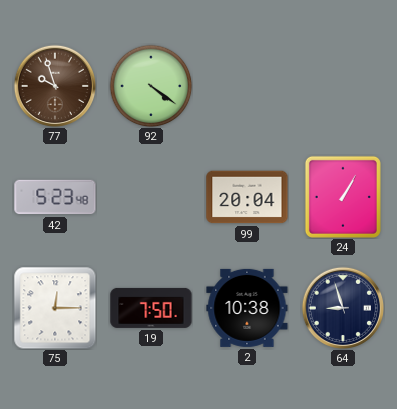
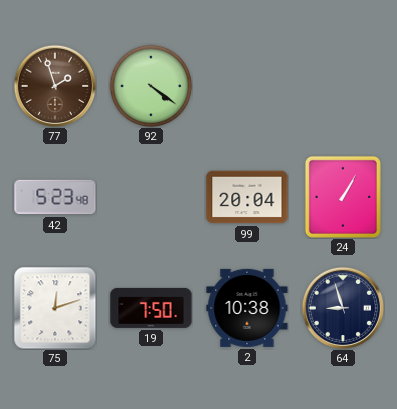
77: 9:57 -> 1:57
75: 12:15 -> 12:12
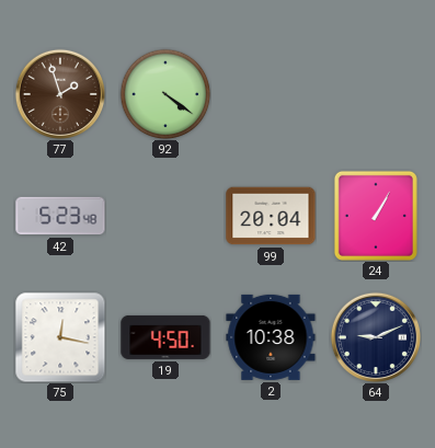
75: 12:12 -> 12:17
19: 7:50 -> 4:50
64: 8:57 -> 9:11
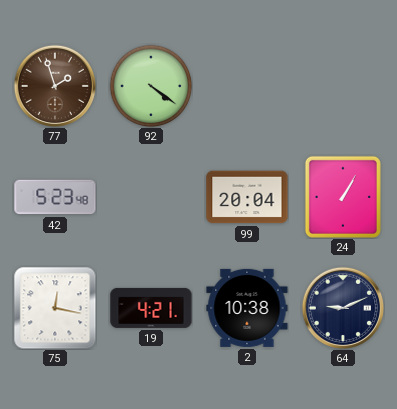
19: 4:50 -> 4:21
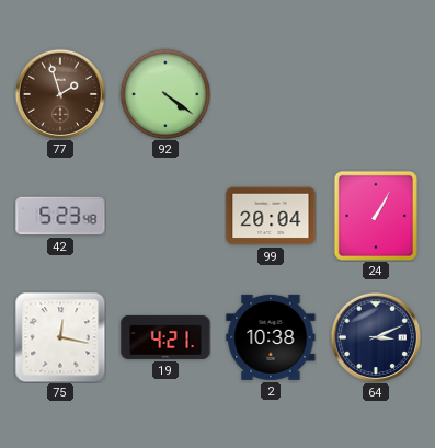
64: 9:11 -> 3:11
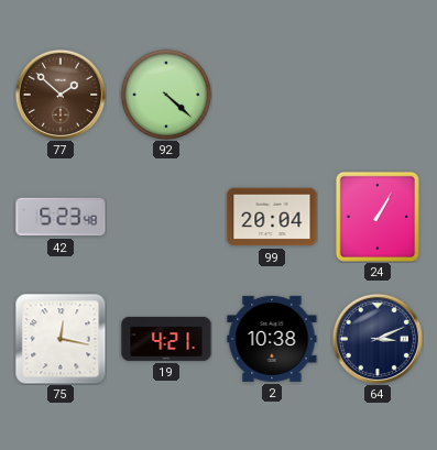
77: 1:57 -> 1:52
92: 4:21 -> 4:22
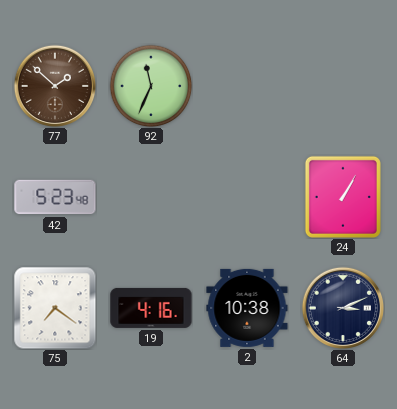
92: 4:22 -> 11:34
99: 20:04 -> none
75: 12:17 -> 7:21
19: 4:21 -> 4:16
